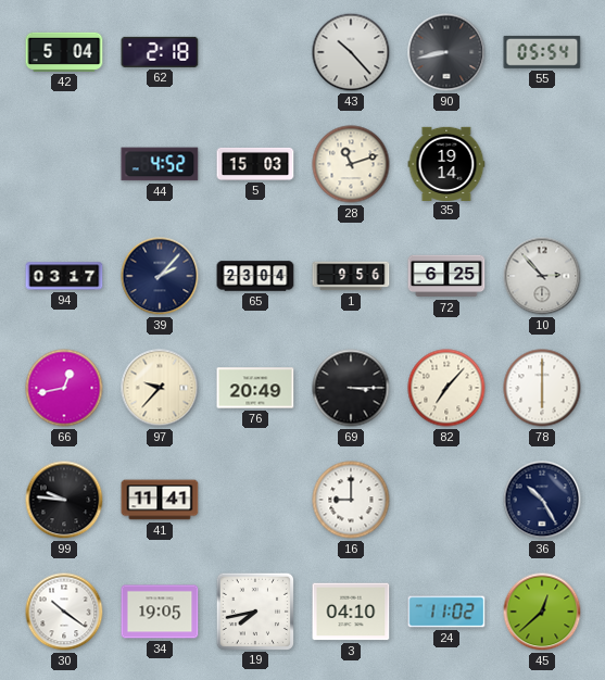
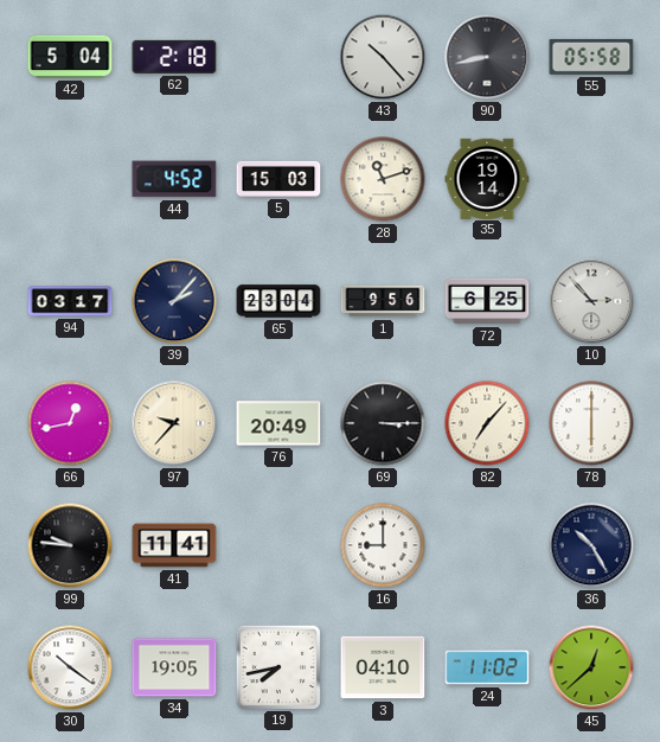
55: 05:54 -> 05:58
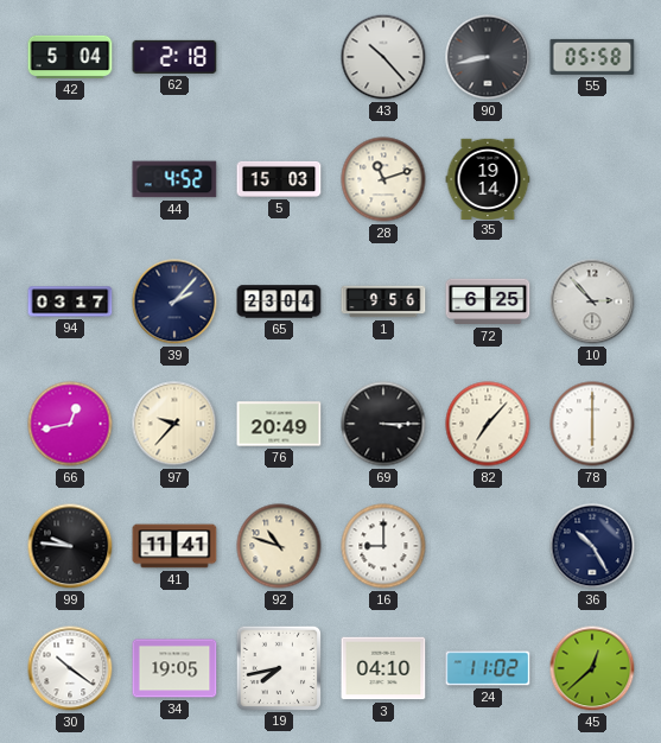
92: none -> 10:48
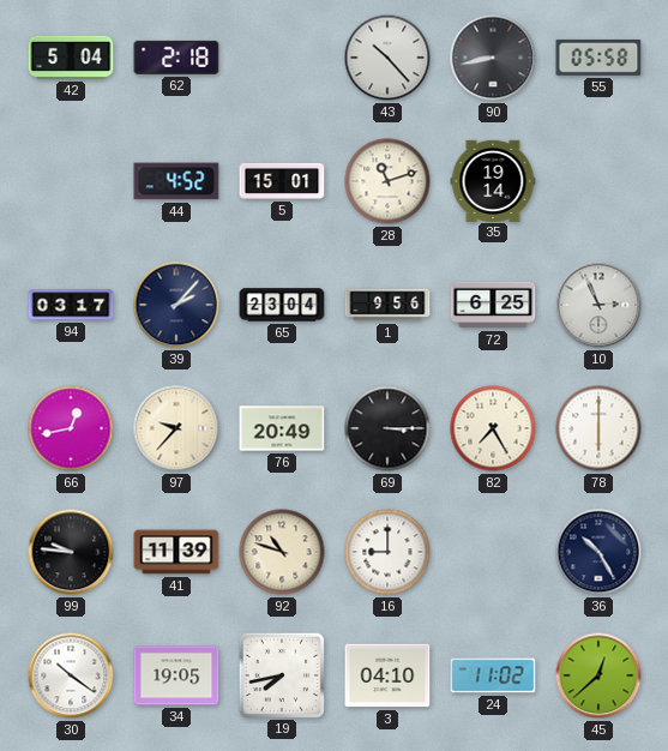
5: 15:03 -> 15:01
10: 2:53 -> 2:56
82: 7:07 -> 7:25
41: 11:41 -> 11:39
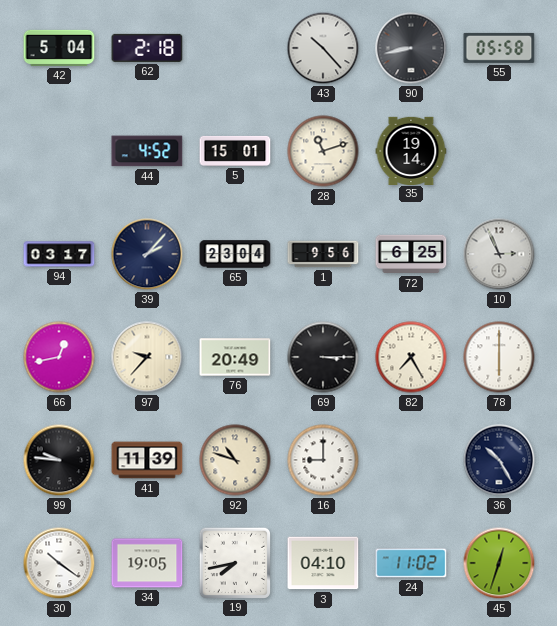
45: 12:38 -> 12:33
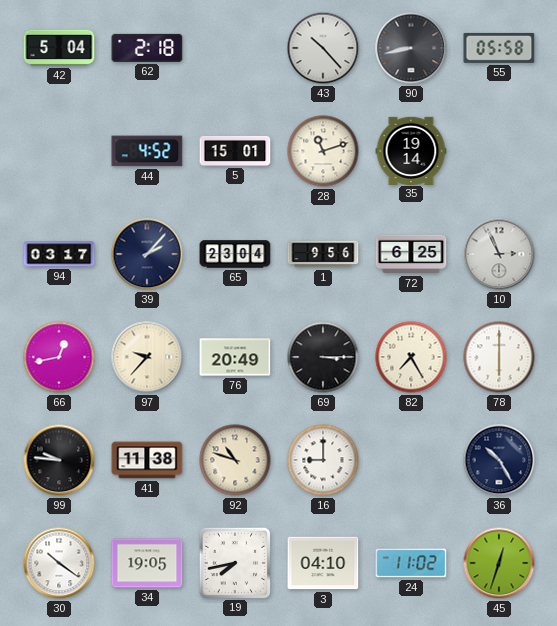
41: 11:39 -> 11:38
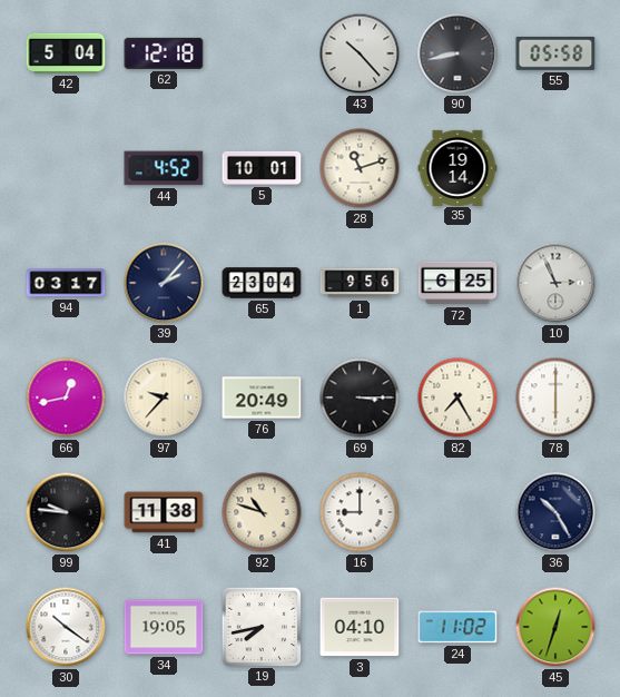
62: 2:18 -> 12:18
5: 15:01 -> 10:01
